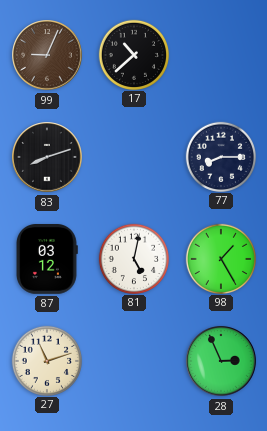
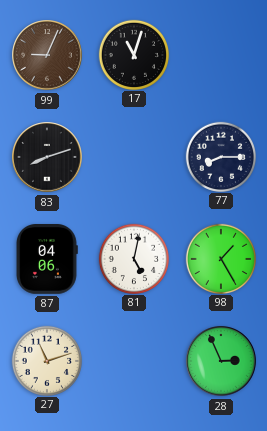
17: 10:38 -> 11:03
87: 03:12 -> 04:06
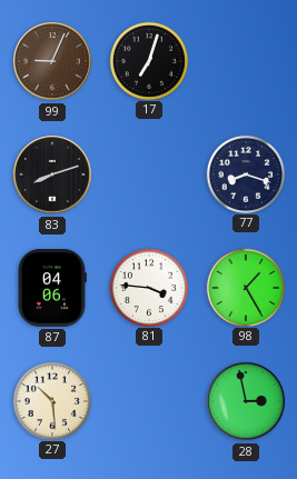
17: 11:03 -> 7:03
77: 8:15 -> 8:18
81: 5:02 -> 3:46
27: 11:12 -> 10:29
28: 2:56 -> 2:58
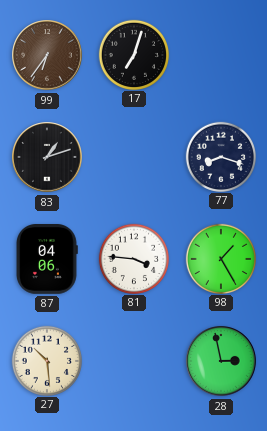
99: 9:04 -> 6:36
83: 8:12 -> 1:12
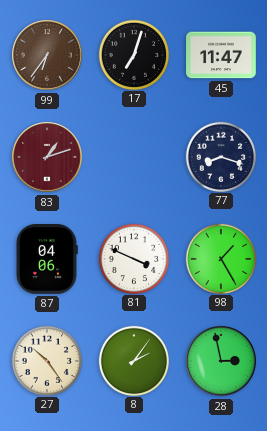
45: none -> 11:47
83 dial: black -> burgundy
81: 3:46 -> 3:49
27: 10:29 -> 10:24
8: none -> 2:06
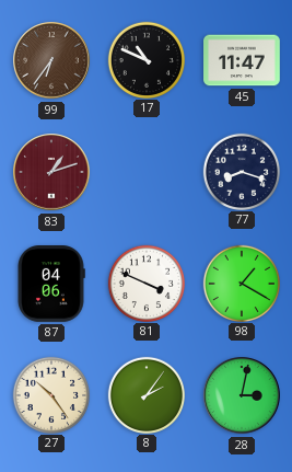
17: 7:03 -> 10:49
98: 1:25 -> 1:20
28: 2:58 -> 3:02
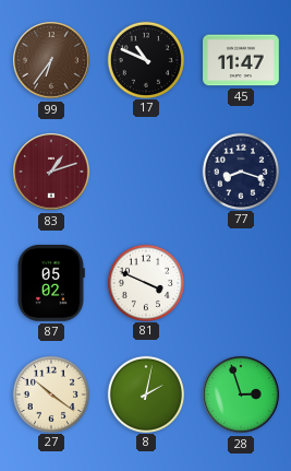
87: 04:06 -> 05:02
98: 1:20 -> none
27: 10:24 -> 10:21
8: 2:06 -> 2:02
28: 3:02 -> 2:57
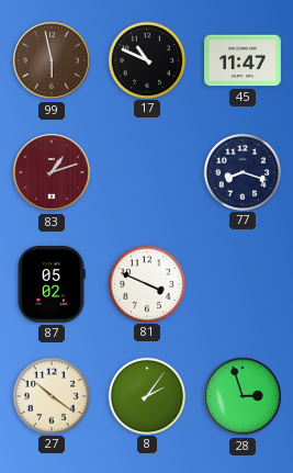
99: 6:36 -> 5:58
8: 2:02 -> 2:06
